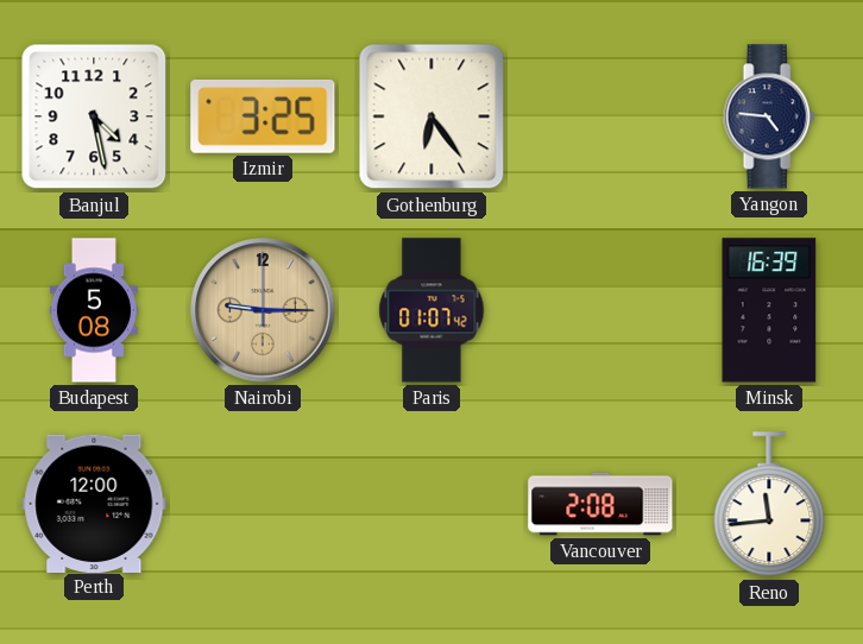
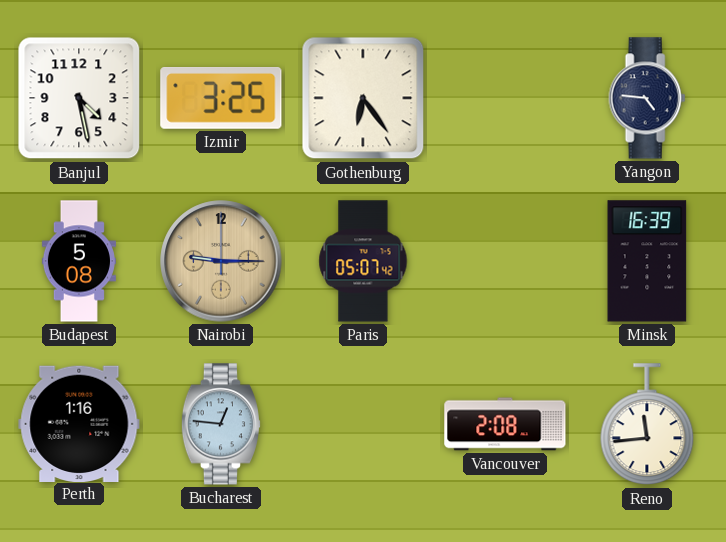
Paris: 01:07 -> 05:07
Perth: 12:00 -> 1:16
Bucharest: none -> 12:46
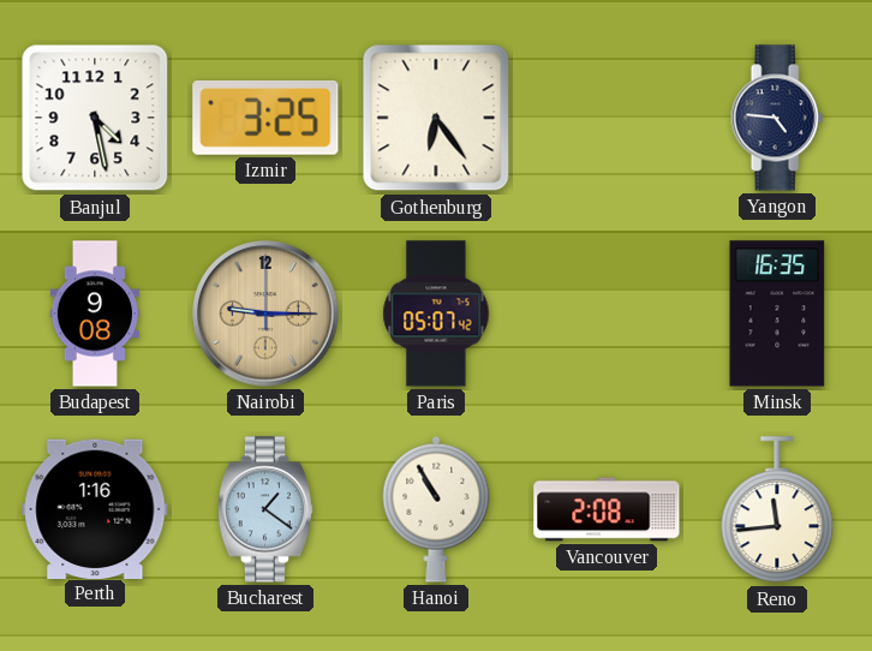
Budapest: 5:08 -> 9:08
Minsk: 16:39 -> 16:35
Bucharest: 12:46 -> 1:21
Hanoi: none -> 10:55
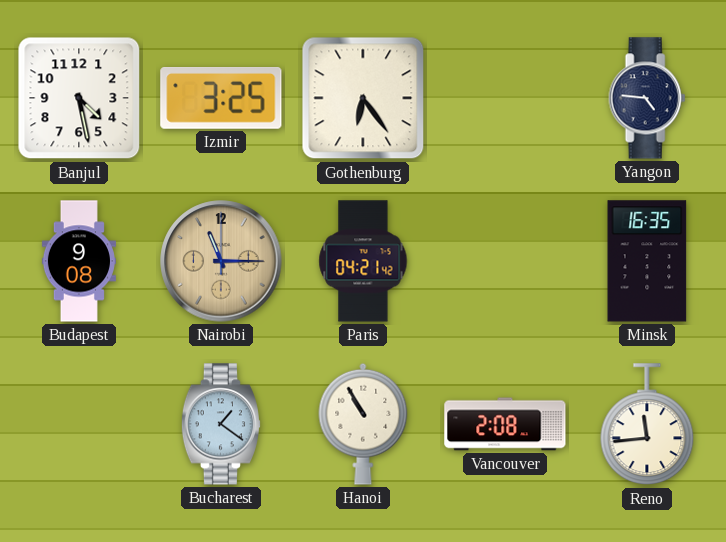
Nairobi: 9:15 -> 11:15
Paris: 05:07 -> 04:21
Perth: 1:16 -> none
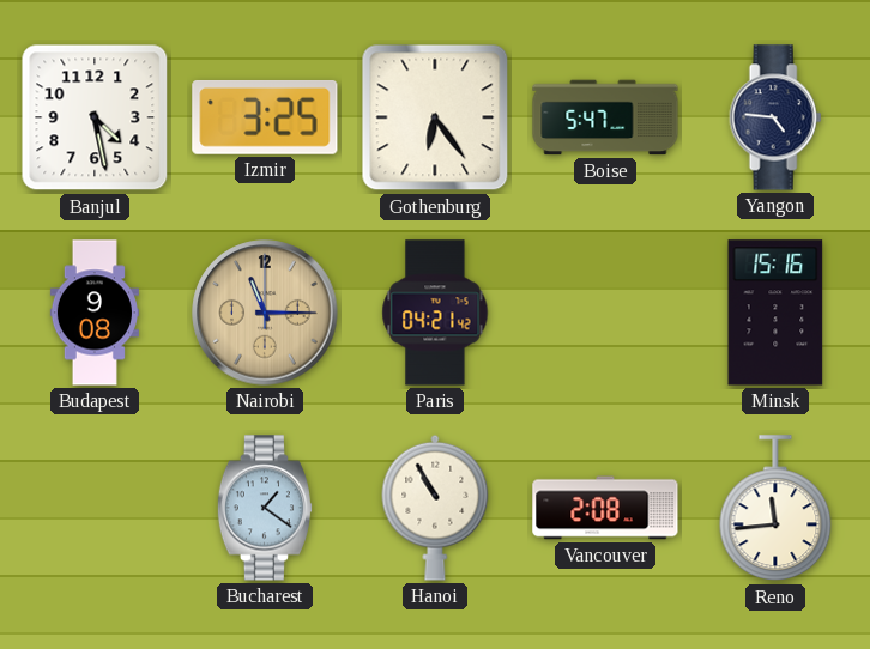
Boise: none -> 5:47
Minsk: 16:35 -> 15:16
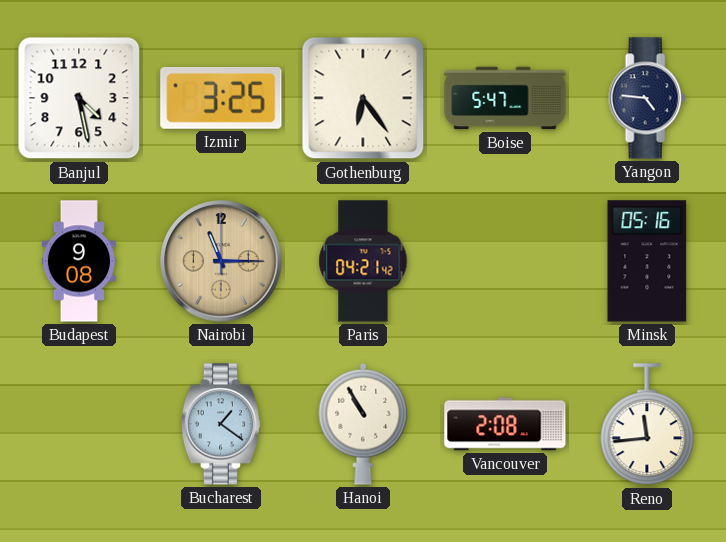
Minsk: 15:16 -> 05:16
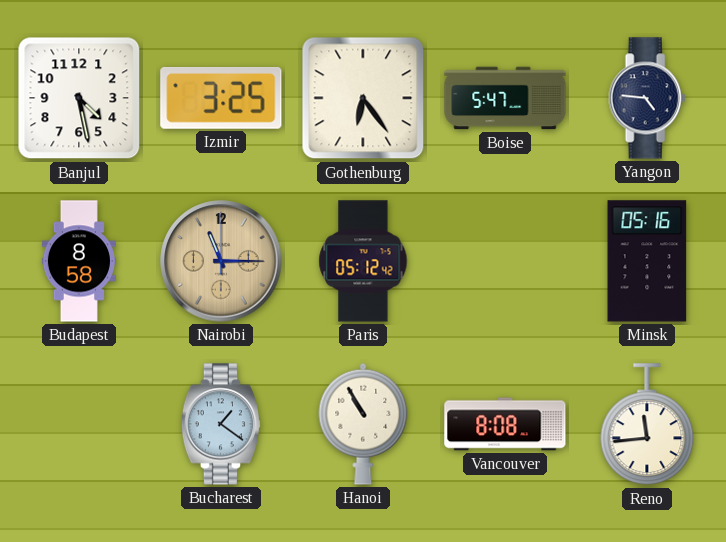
Budapest: 9:08 -> 8:58
Paris: 04:21 -> 05:12
Vancouver: 2:08 -> 8:08
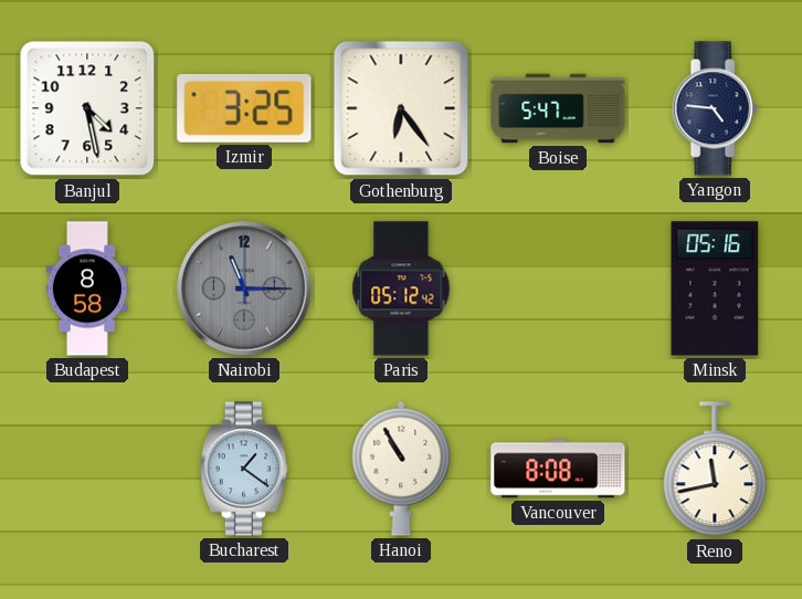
Nairobi dial: champagne -> grey
Reno: 11:44 -> 11:43
